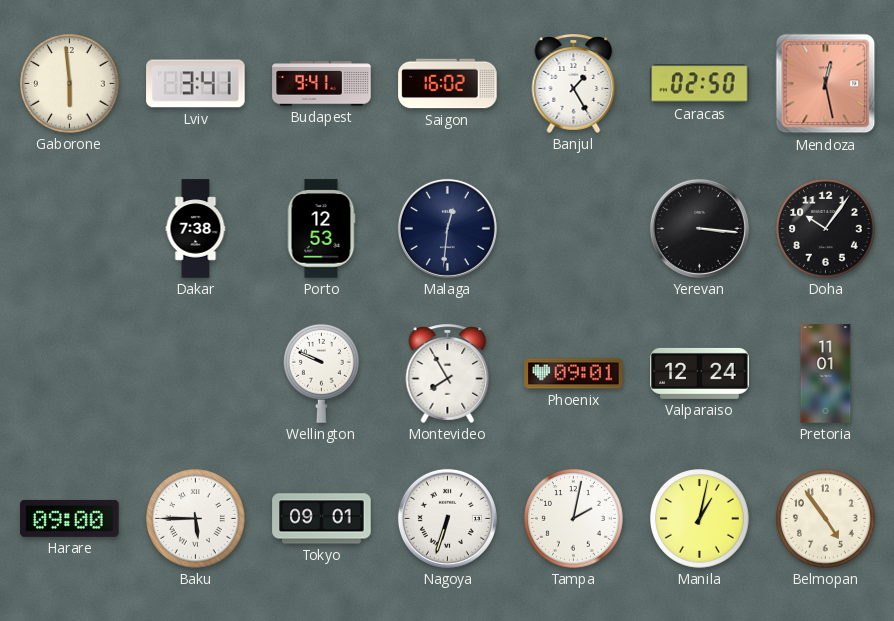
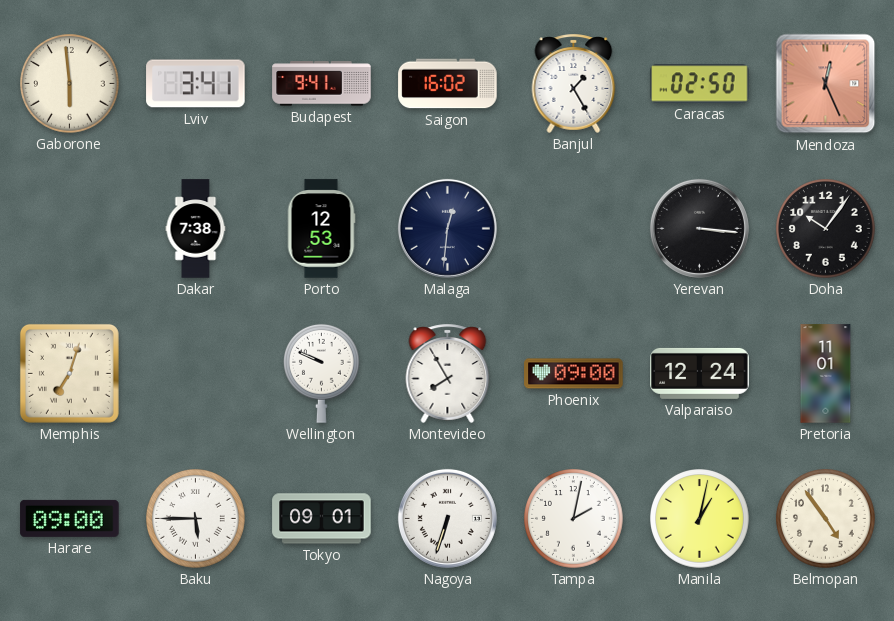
Mendoza: 12:28 -> 12:26
Memphis: none -> 7:03
Phoenix: 09:01 -> 09:00
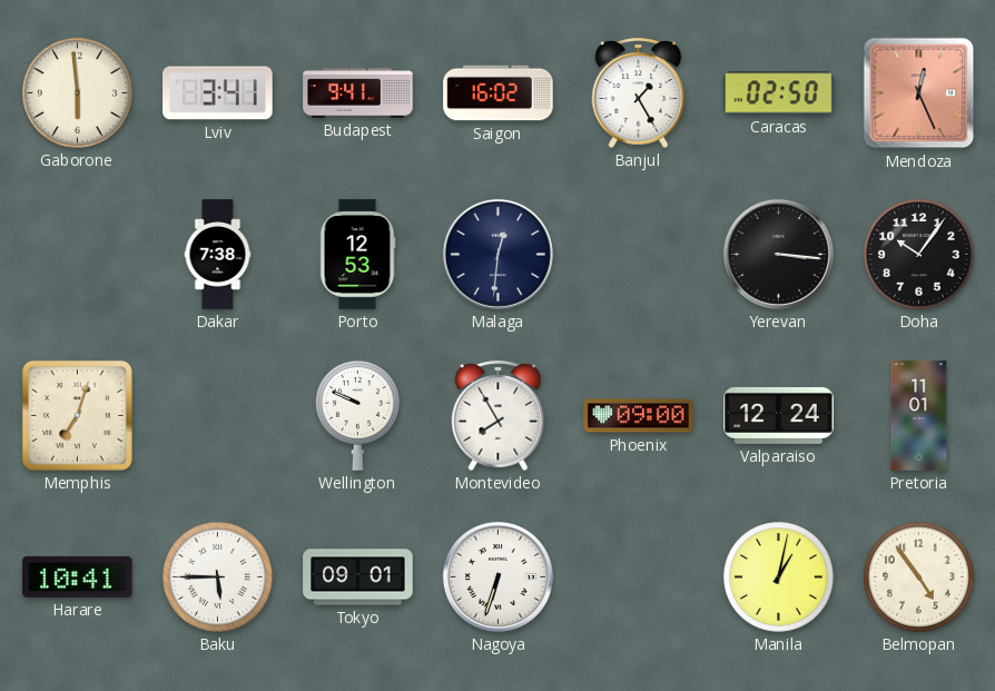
Harare: 09:00 -> 10:41
Tampa: 2:02 -> none
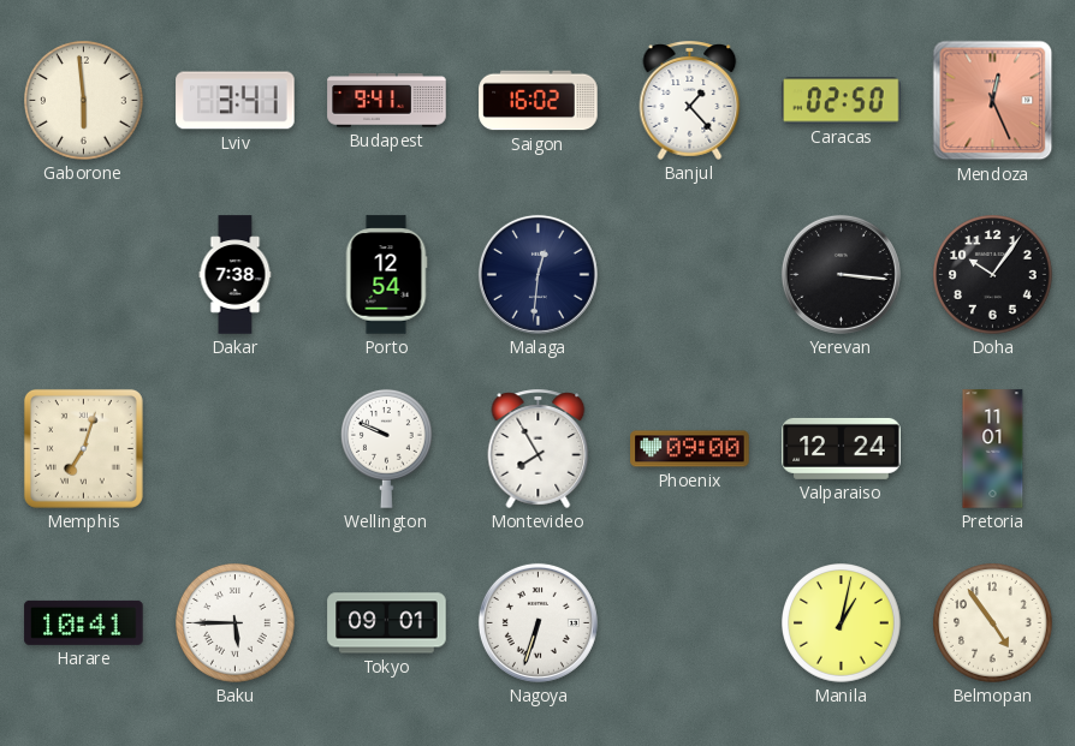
Banjul: 1:25 -> 1:23
Porto: 12:53 -> 12:54
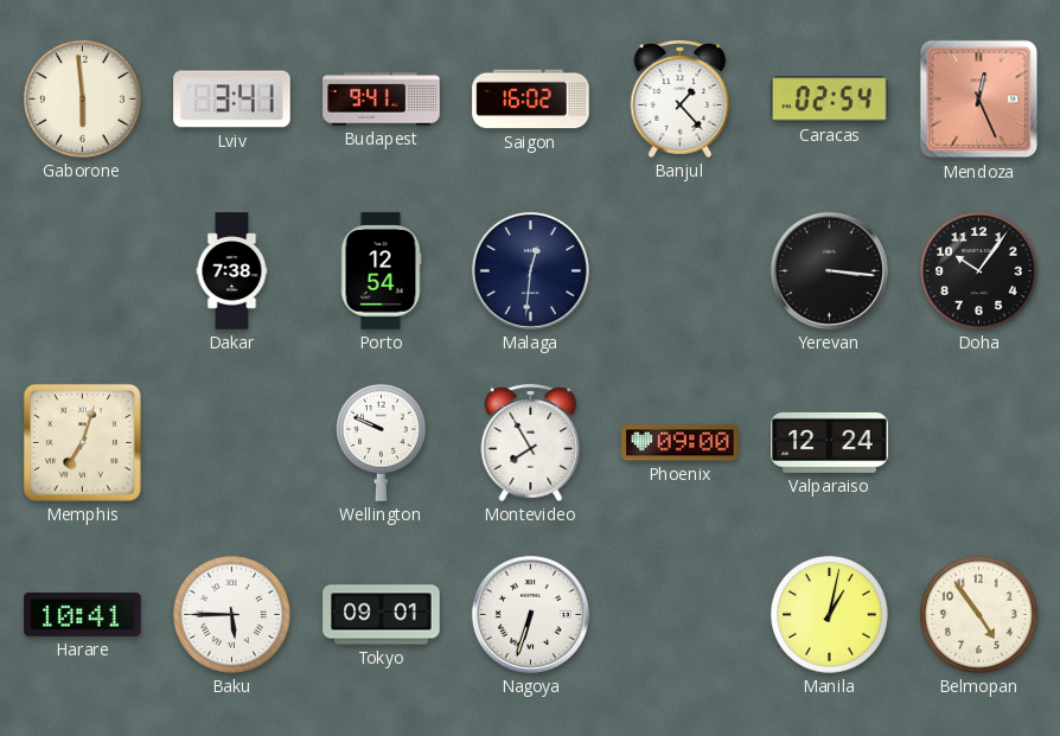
Caracas: 02:50 -> 02:54
Pretoria: 11:01 -> none
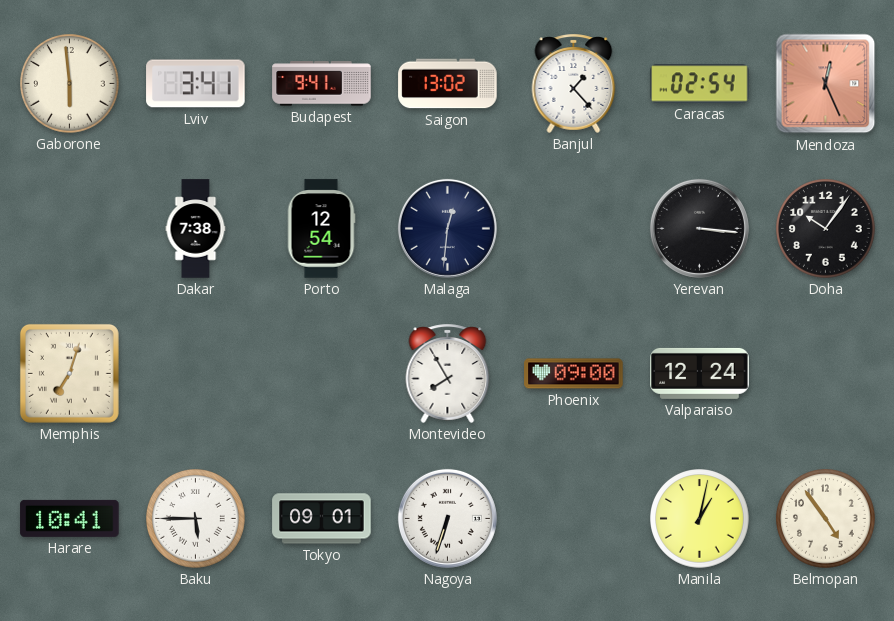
Saigon: 16:02 -> 13:02
Wellington: 9:49 -> none
